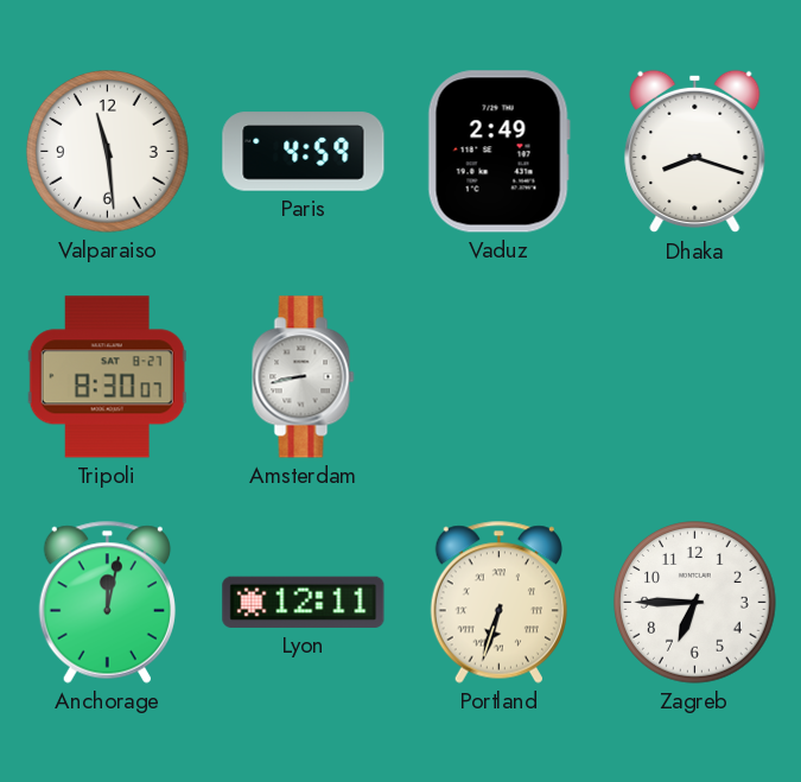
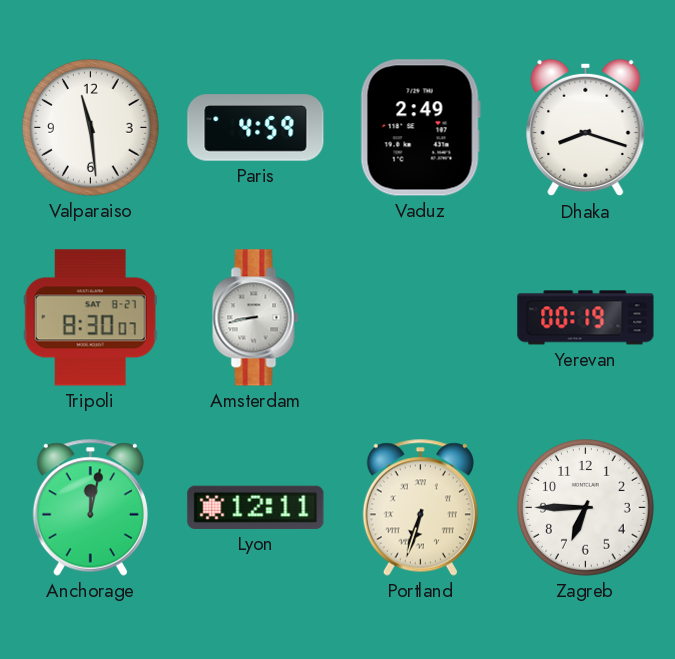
Yerevan: none -> 00:19
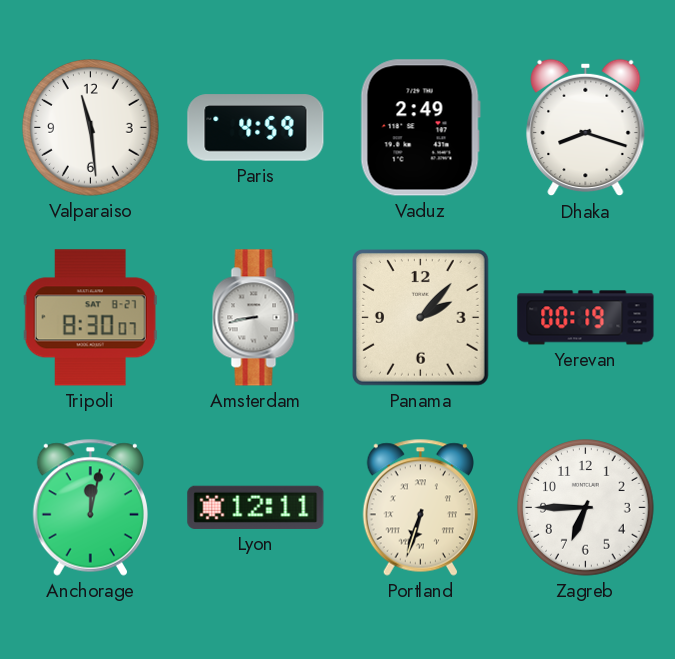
Panama: none -> 2:07
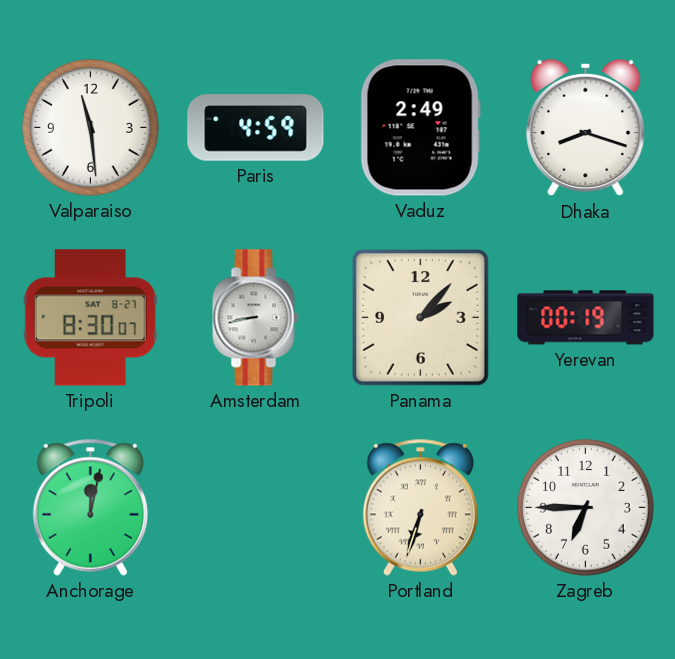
Lyon: 12:11 -> none
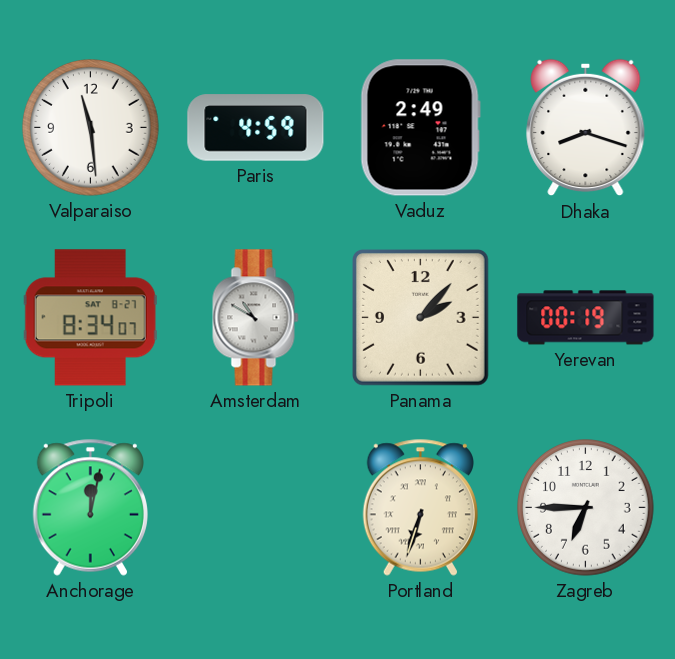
Tripoli: 8:30 -> 8:34
Amsterdam: 8:43 -> 10:50
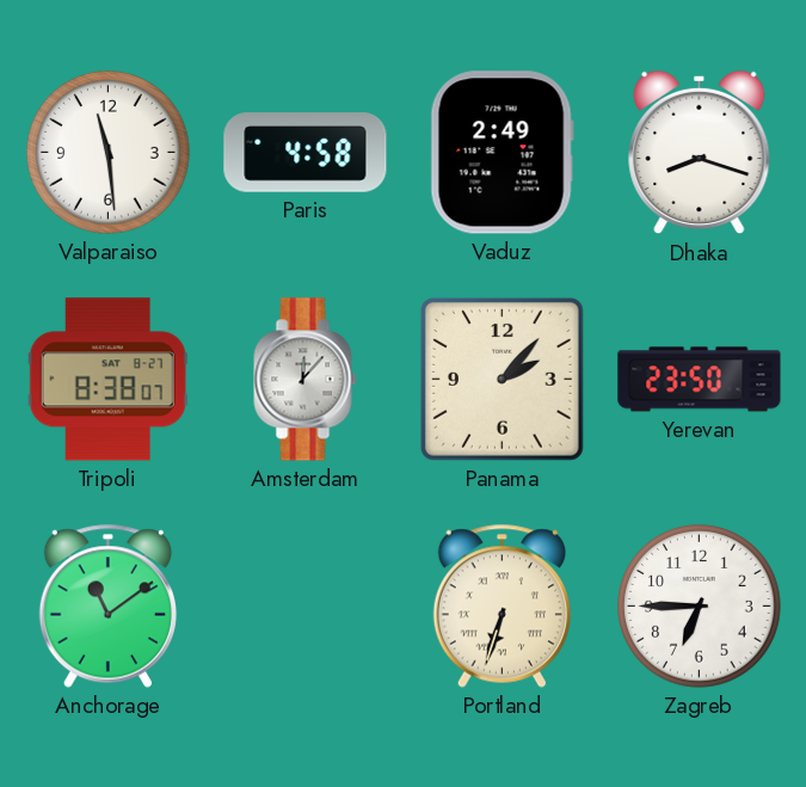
Paris: 4:59 -> 4:58
Tripoli: 8:34 -> 8:38
Amsterdam: 10:50 -> 12:07
Yerevan: 00:19 -> 23:50
Anchorage: 12:02 -> 11:09
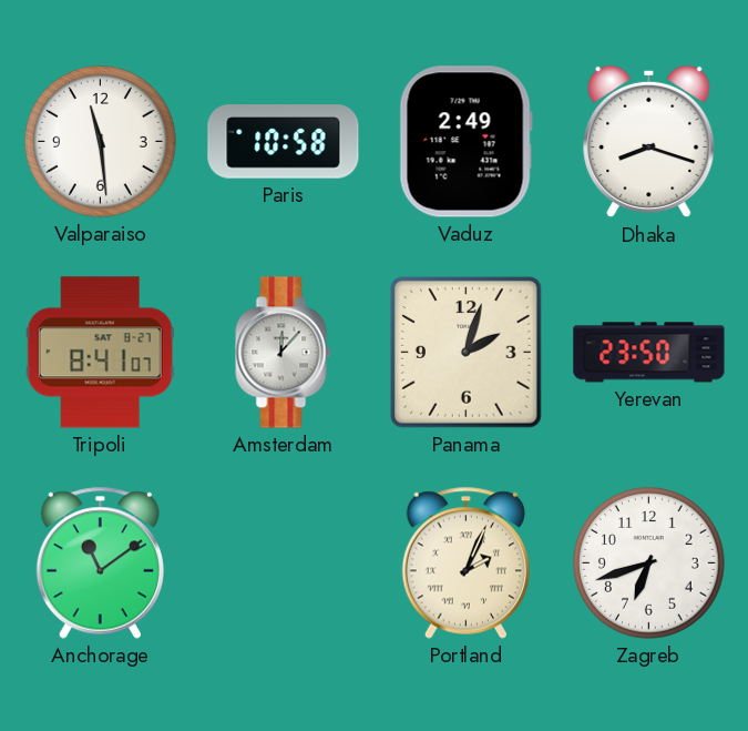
Paris: 4:58 -> 10:58
Tripoli: 8:38 -> 8:41
Panama: 2:07 -> 2:03
Portland: 6:33 -> 2:04
Zagreb: 6:45 -> 6:42
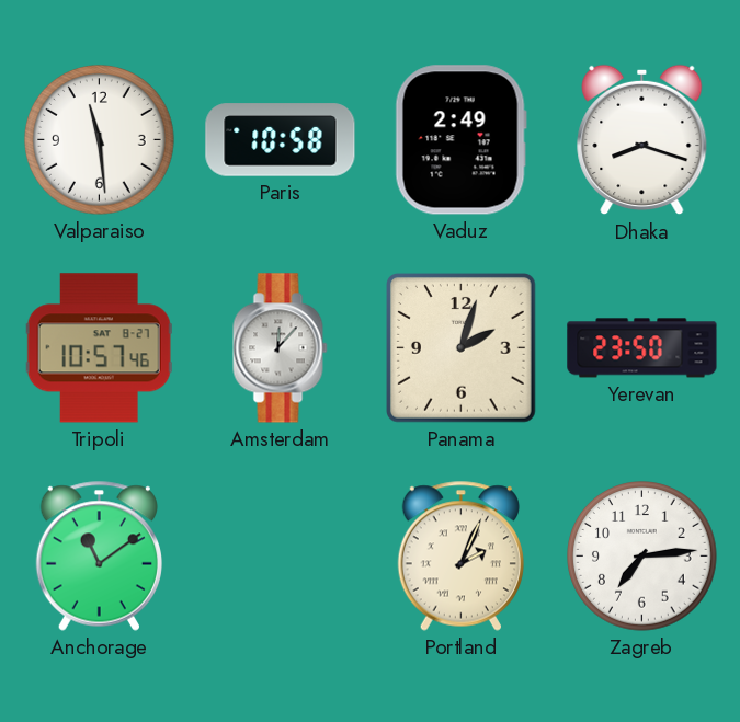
Tripoli: 8:41 -> 10:57
Zagreb: 6:42 -> 7:14
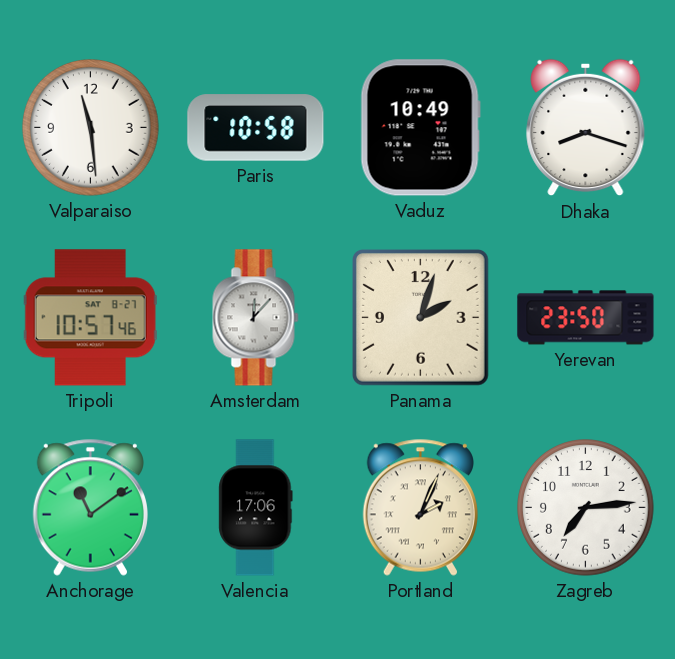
Vaduz: 2:49 -> 10:49
Valencia: none -> 17:06
